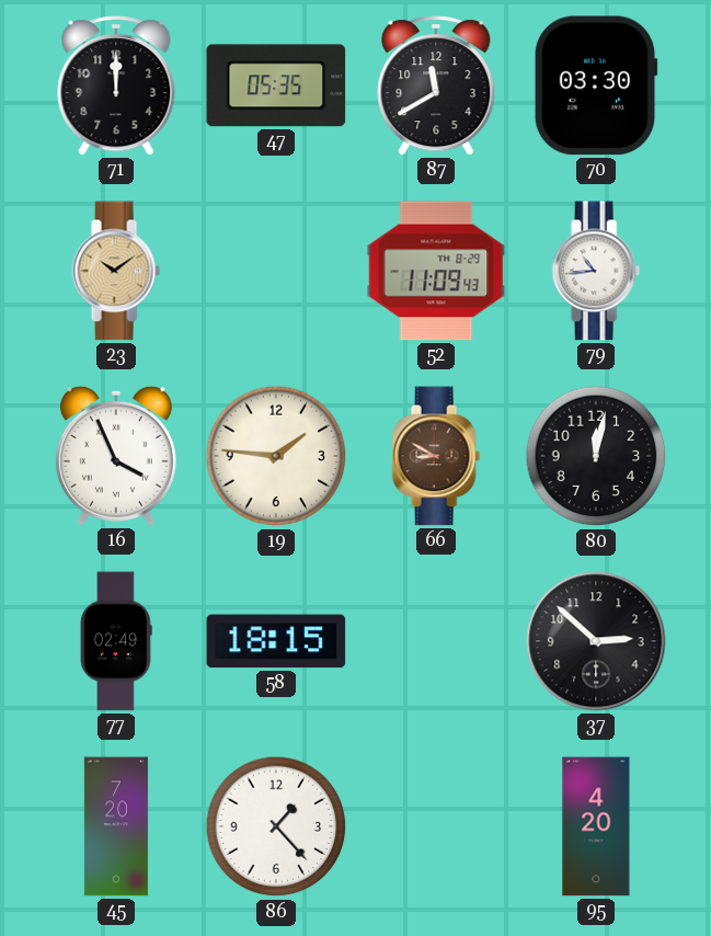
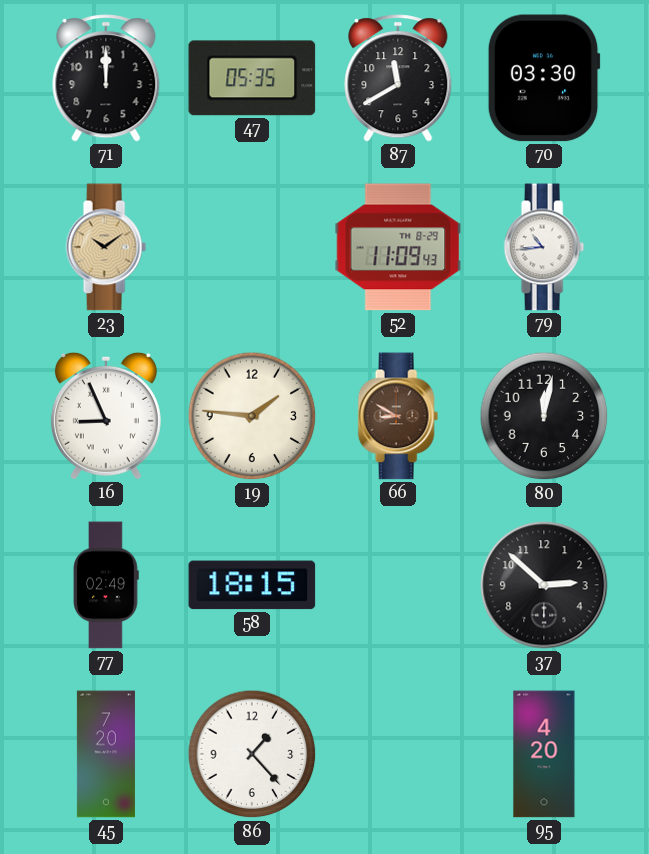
16: 3:56 -> 8:56
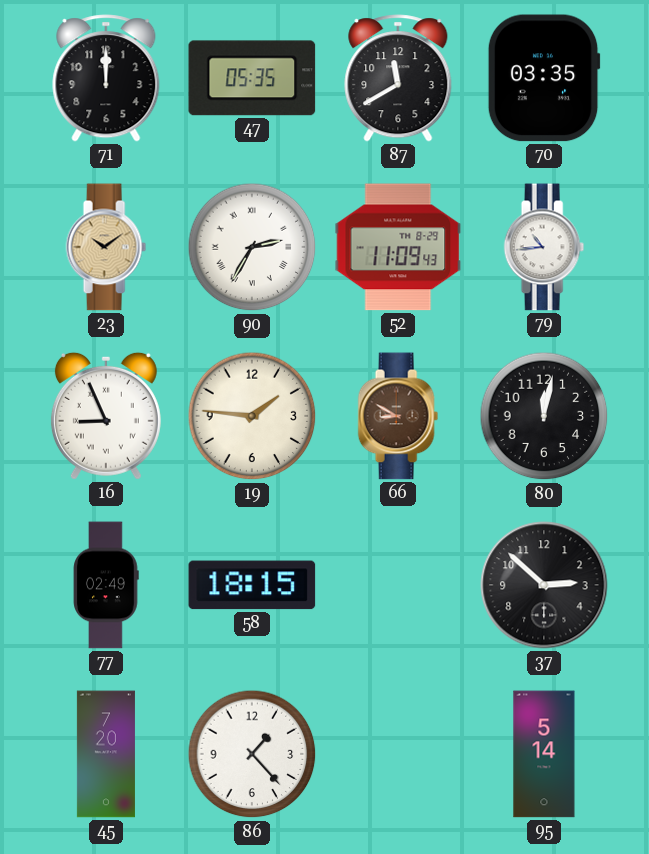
70: 03:30 -> 03:35
90: none -> 2:35
95: 4:20 -> 5:14
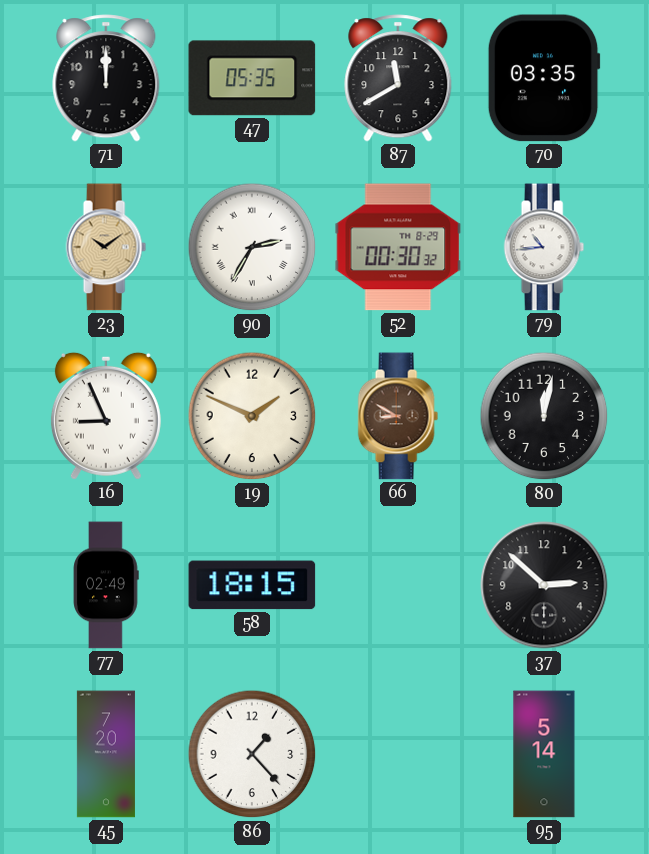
52: 11:09 -> 00:30
19: 1:46 -> 1:49
